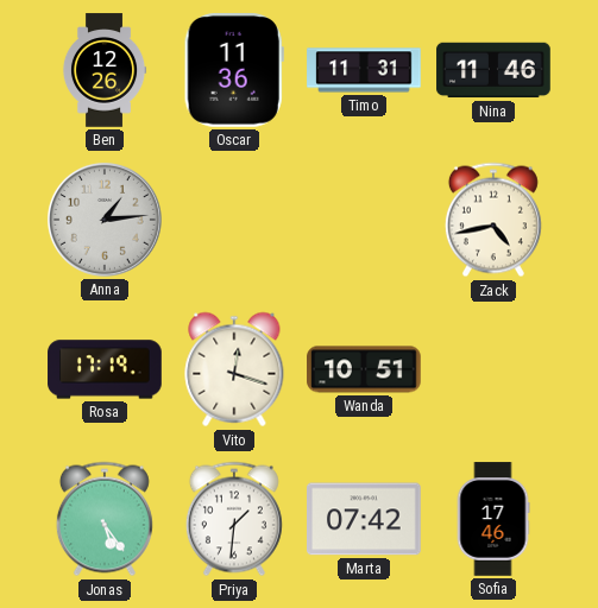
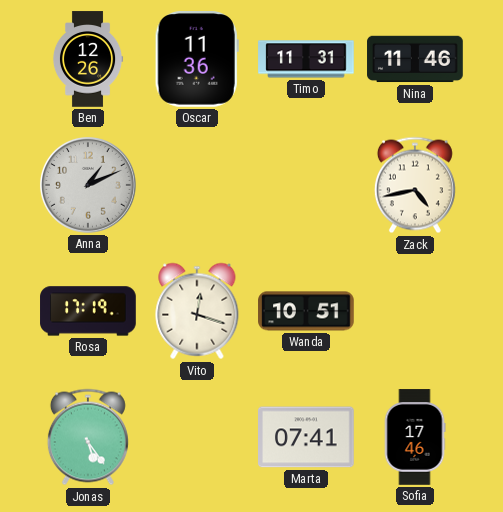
Anna: 1:14 -> 1:11
Priya: 1:31 -> none
Marta: 07:42 -> 07:41
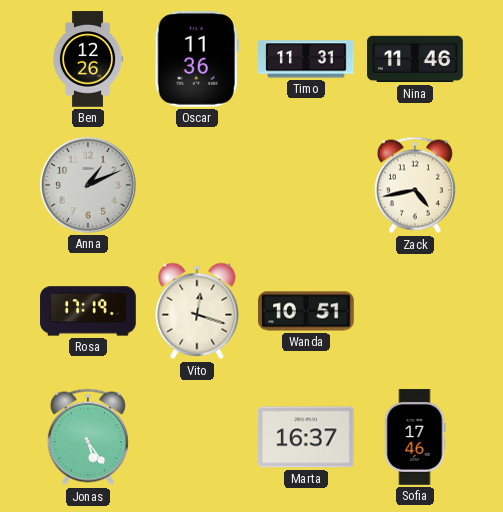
Marta: 07:41 -> 16:37
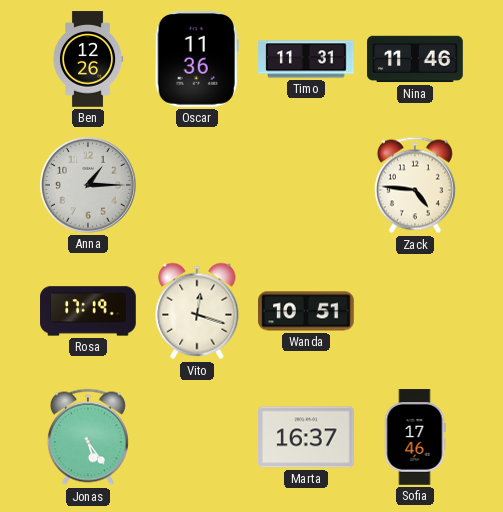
Anna: 1:11 -> 1:15
Zack: 4:43 -> 4:46
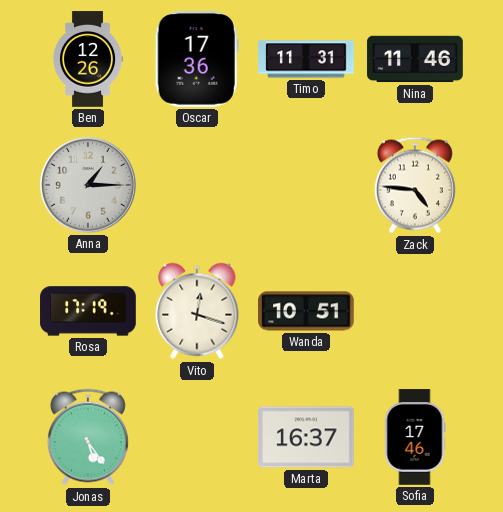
Oscar: 11:36 -> 17:36
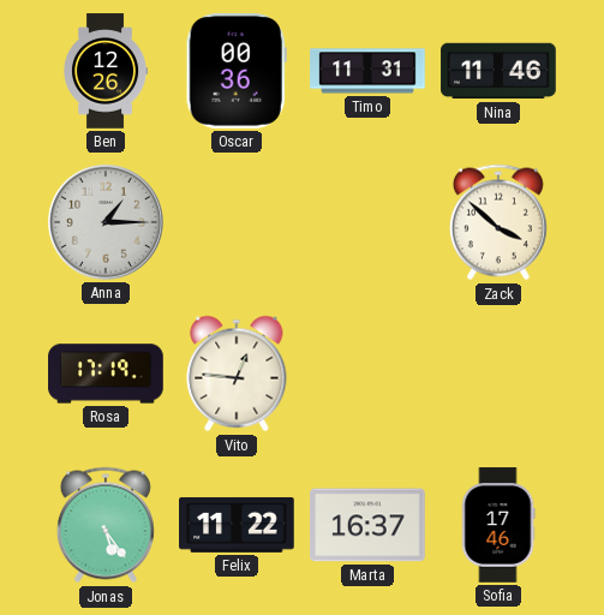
Oscar: 17:36 -> 00:36
Zack: 4:46 -> 3:52
Vito: 12:18 -> 12:46
Wanda: 10:51 -> none
Felix: none -> 11:22
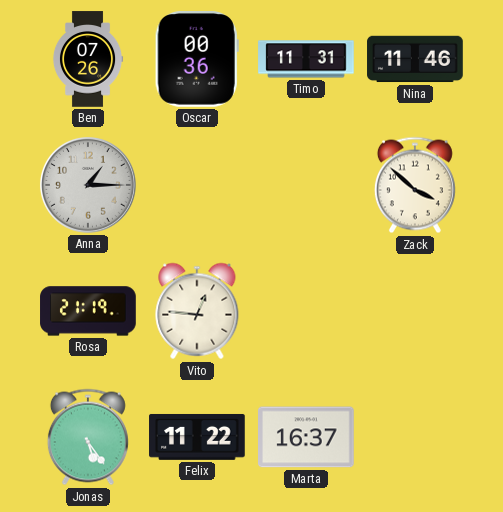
Ben: 12:26 -> 07:26
Rosa: 17:19 -> 21:19
Sofia: 17:46 -> none
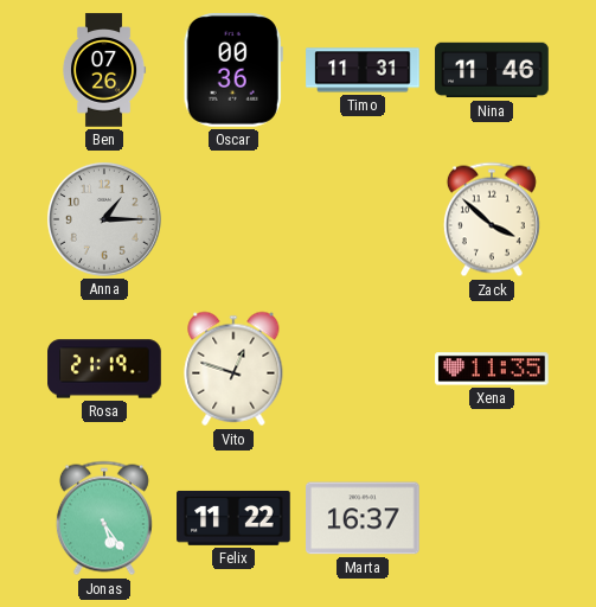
Vito: 12:46 -> 12:48
Xena: none -> 11:35
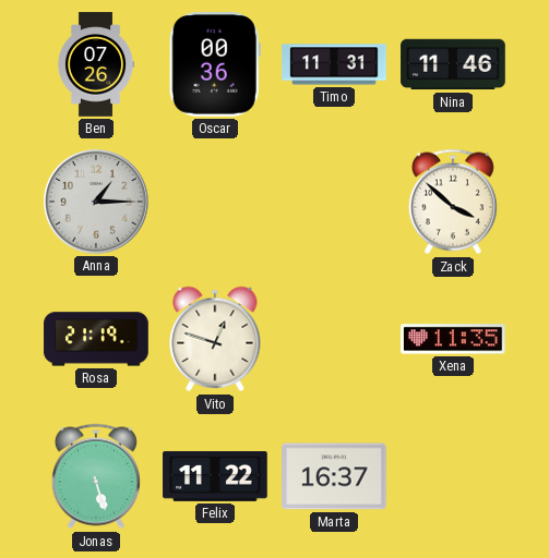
Jonas: 5:24 -> 5:27
